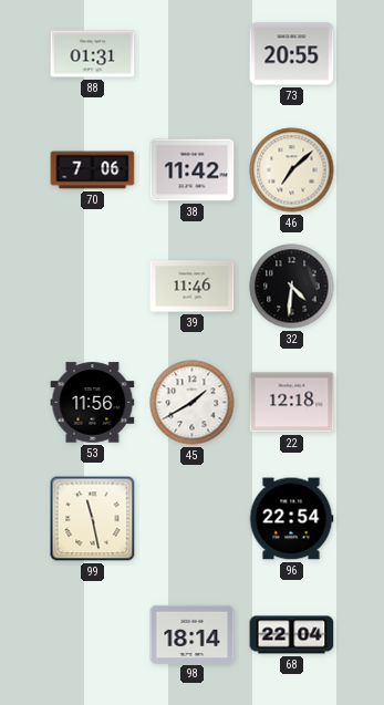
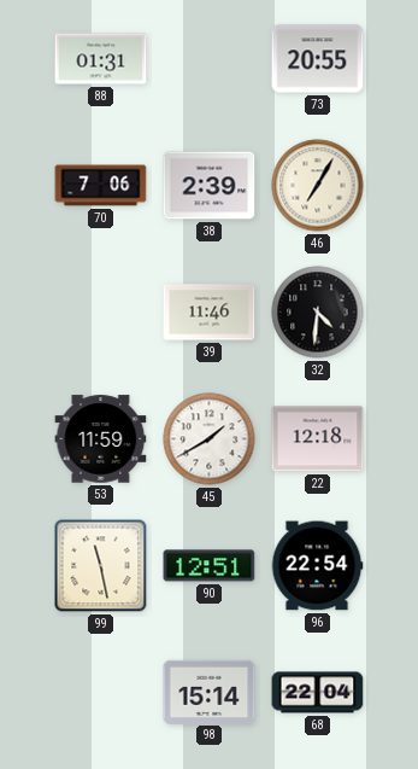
38: 11:42 -> 2:39
46: 7:08 -> 7:05
53: 11:56 -> 11:59
90: none -> 12:51
98: 18:14 -> 15:14
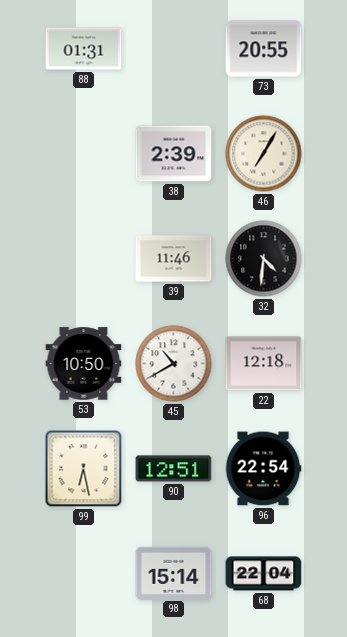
70: 7:06 -> none
53: 11:59 -> 10:50
45: 1:40 -> 10:40
99: 11:28 -> 6:28
